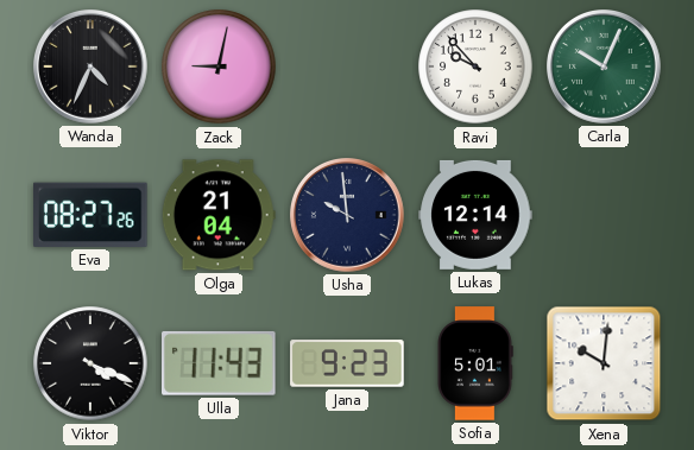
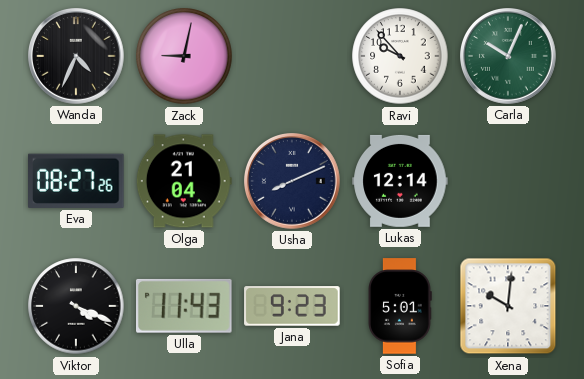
Usha: 9:59 -> 8:11
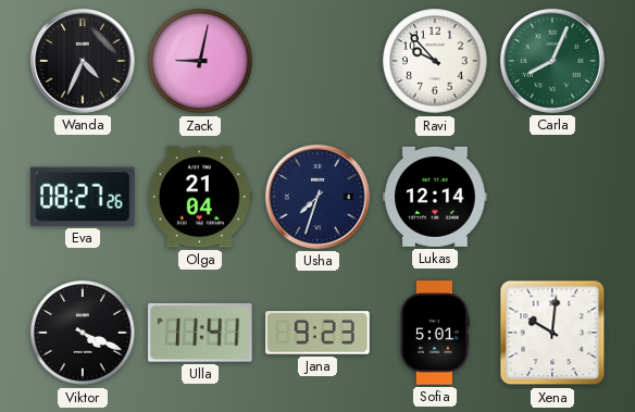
Carla: 10:04 -> 8:04
Usha: 8:11 -> 7:33
Ulla: 11:43 -> 11:41
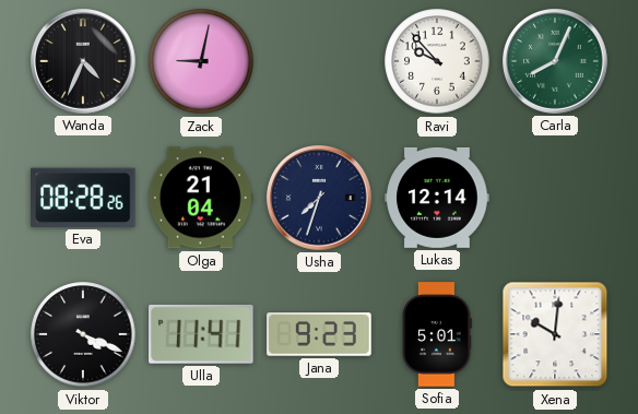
Eva: 08:27 -> 08:28
